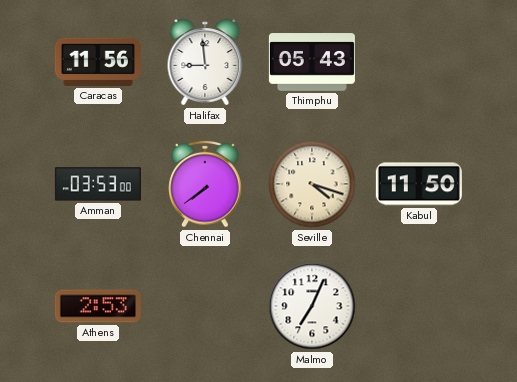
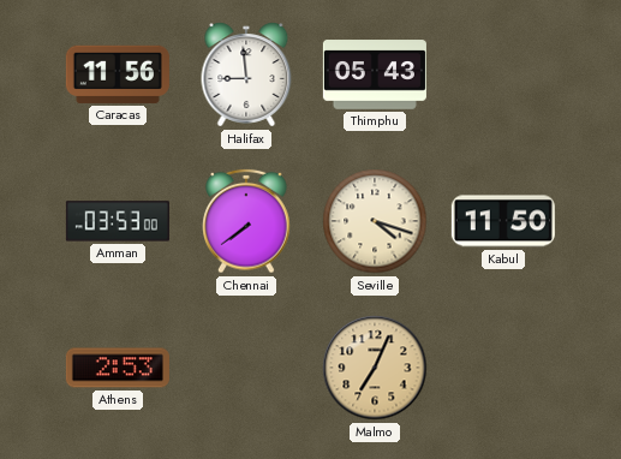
Malmo dial: white -> champagne
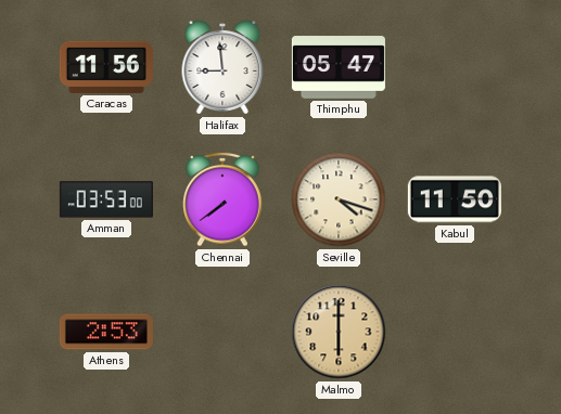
Thimphu: 05:43 -> 05:47
Malmo: 7:04 -> 6:00
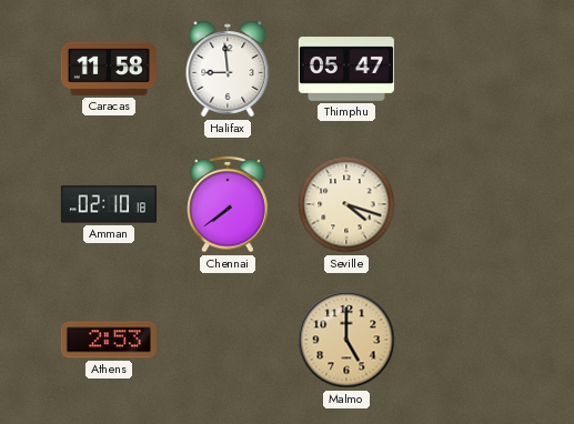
Caracas: 11:56 -> 11:58
Amman: 03:53 -> 02:10
Kabul: 11:50 -> none
Malmo: 6:00 -> 5:00
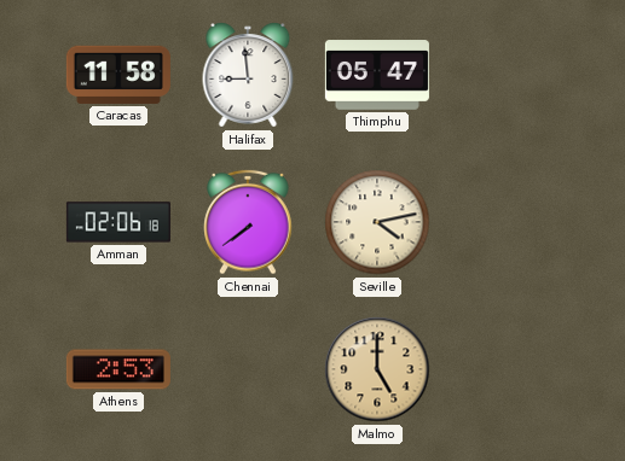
Amman: 02:10 -> 02:06
Seville: 4:18 -> 4:13
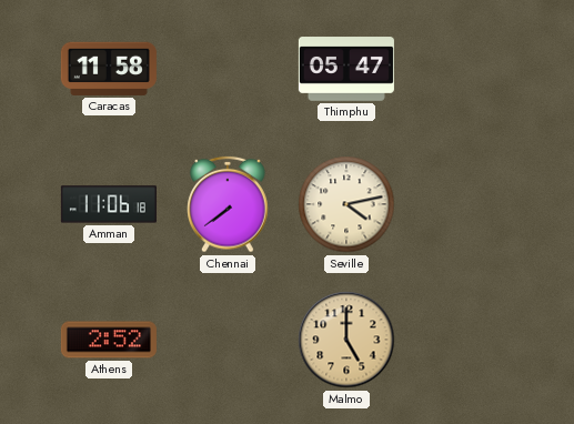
Halifax: 8:59 -> none
Amman: 02:06 -> 11:06
Athens: 2:53 -> 2:52
